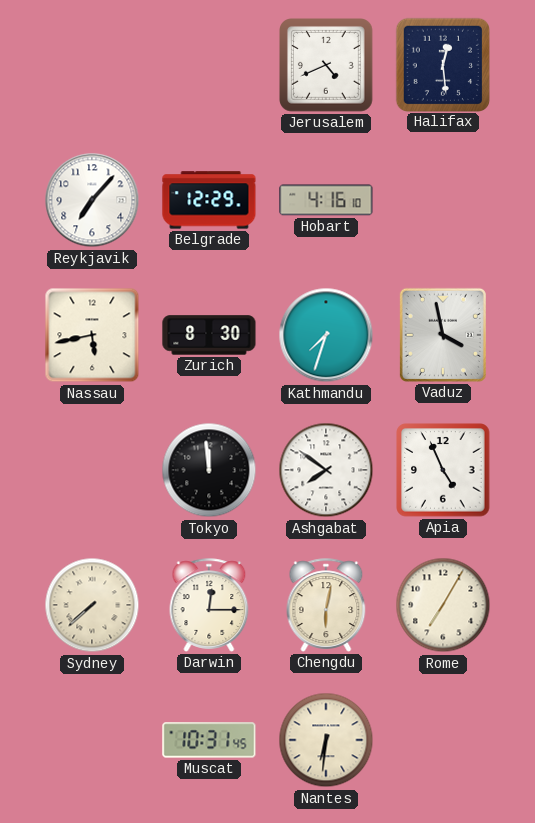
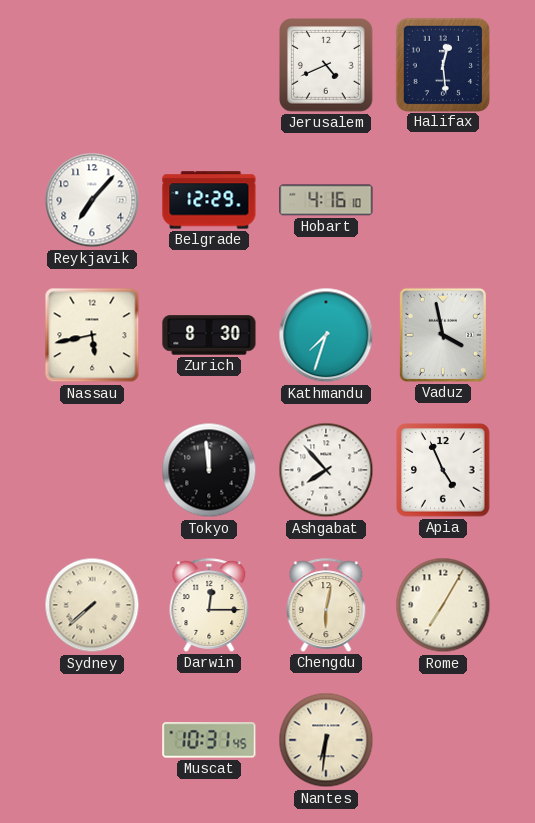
Ashgabat: 7:51 -> 7:53
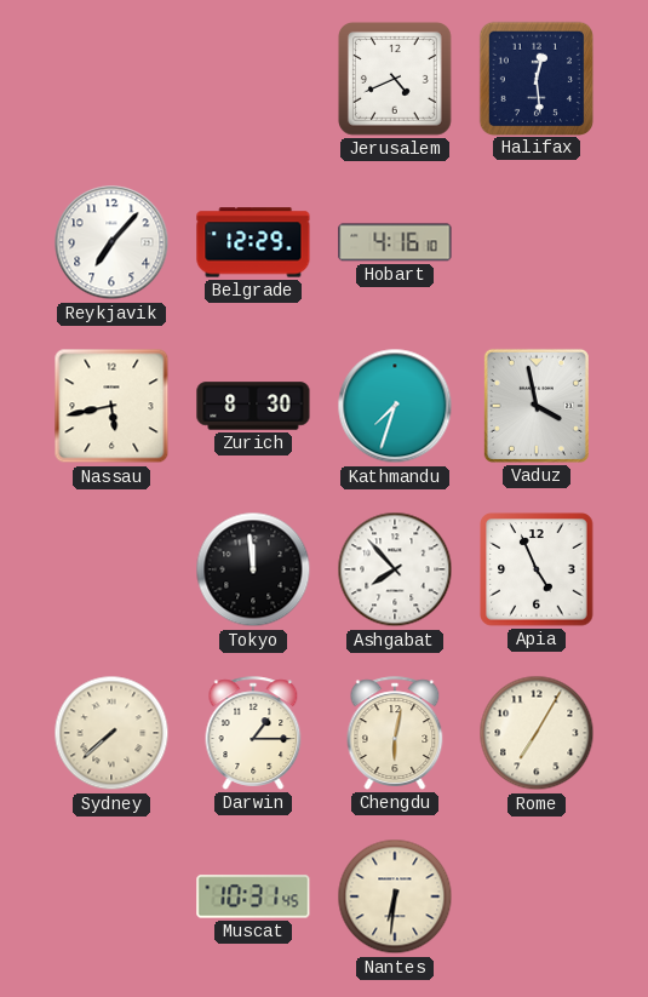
Darwin: 12:15 -> 1:15
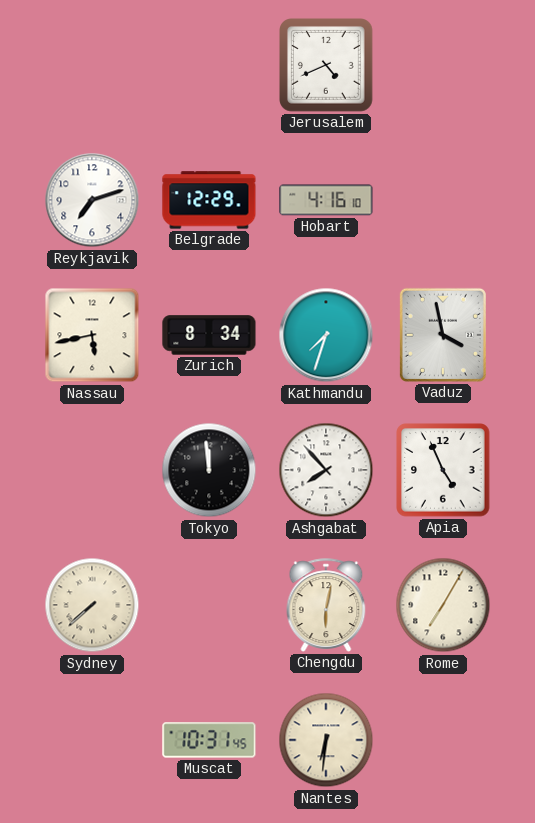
Halifax: 12:29 -> none
Reykjavik: 7:07 -> 7:12
Zurich: 8:30 -> 8:34
Darwin: 1:15 -> none
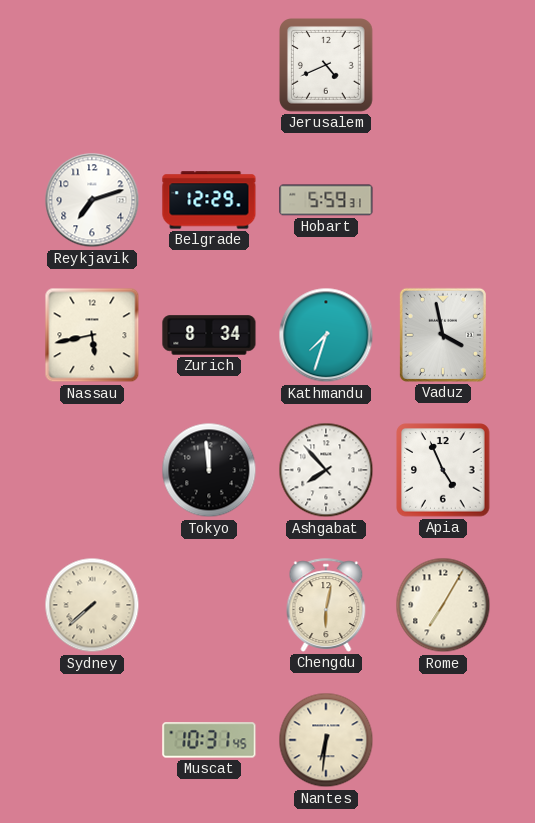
Hobart: 4:16 -> 5:59
